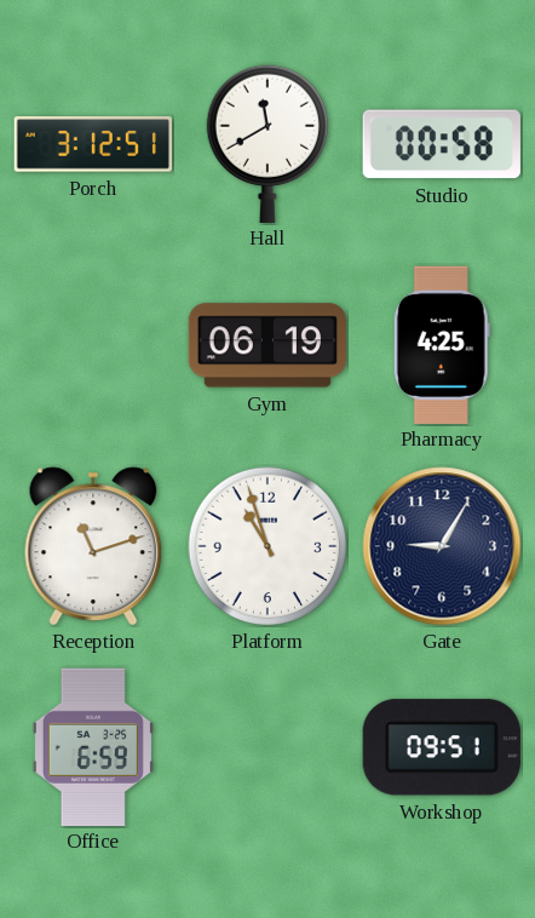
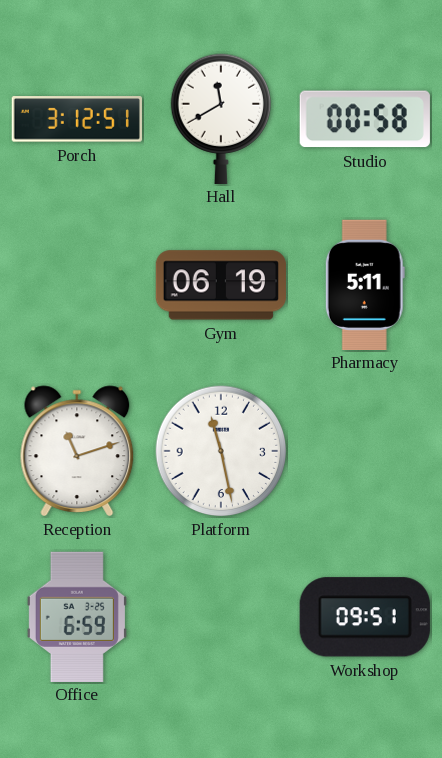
Pharmacy: 4:25 -> 5:11
Platform: 10:57 -> 11:28
Gate: 9:05 -> none
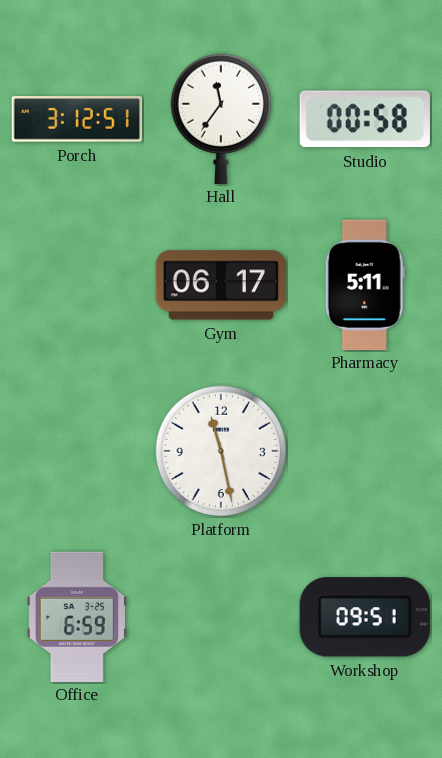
Hall: 11:40 -> 11:36
Gym: 06:19 -> 06:17
Reception: 11:12 -> none
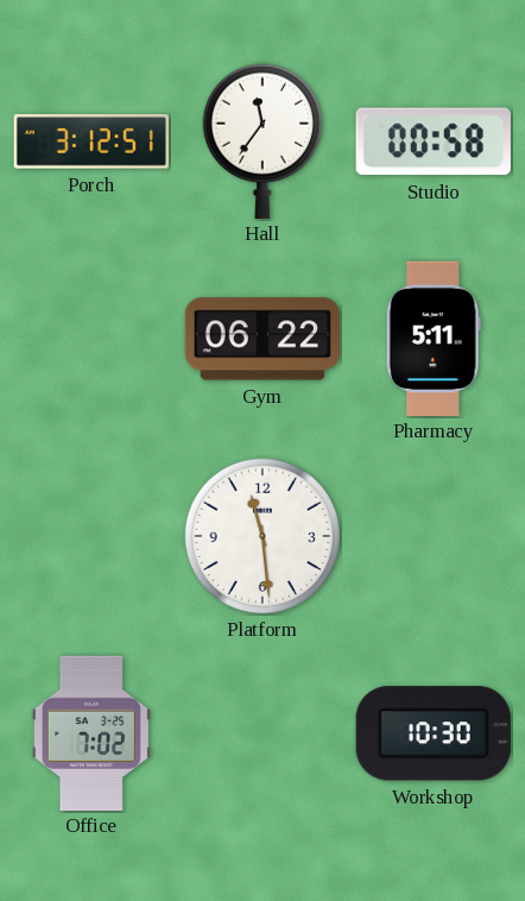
Gym: 06:17 -> 06:22
Platform: 11:28 -> 11:29
Office: 6:59 -> 7:02
Workshop: 09:51 -> 10:30
